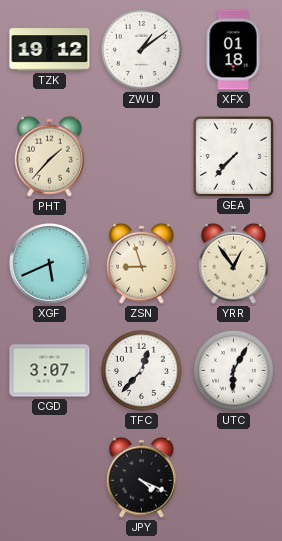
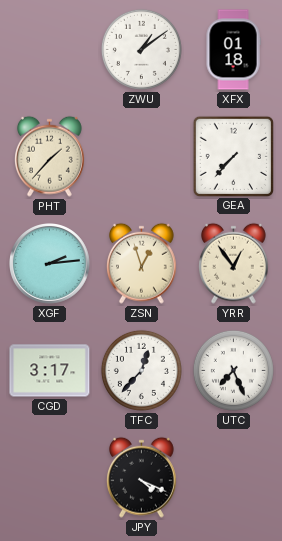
TZK: 19:12 -> none
XGF: 5:41 -> 2:14
ZSN: 8:57 -> 12:57
CGD: 3:07 -> 3:17
UTC: 6:05 -> 7:26
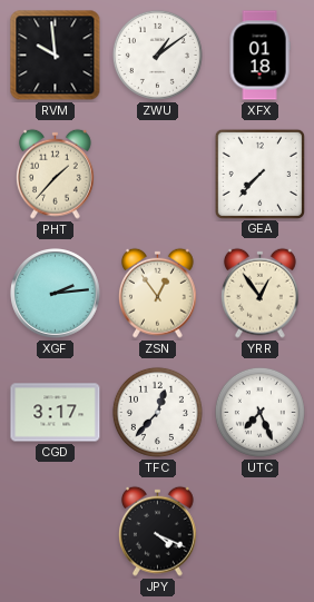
RVM: none -> 9:59
ZSN: 12:57 -> 12:54
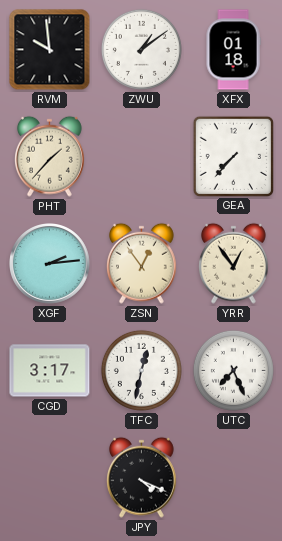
TFC: 12:37 -> 12:32
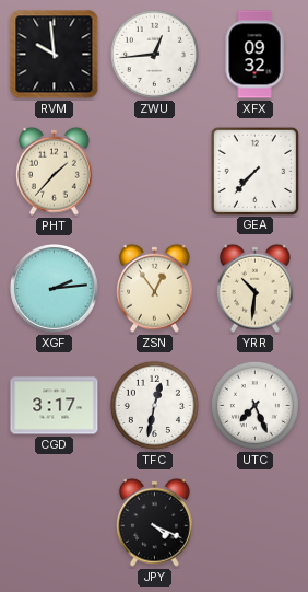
ZWU: 1:09 -> 12:44
XFX: 01:18 -> 09:32
YRR: 12:54 -> 10:31
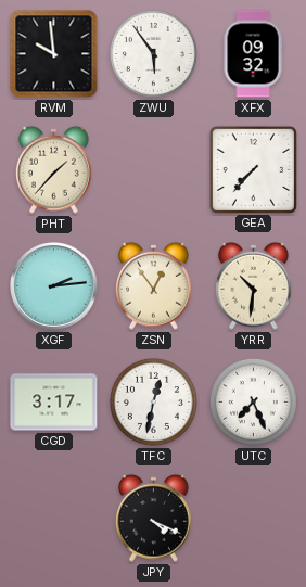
ZWU: 12:44 -> 5:54
